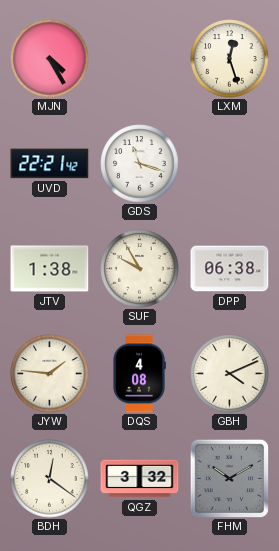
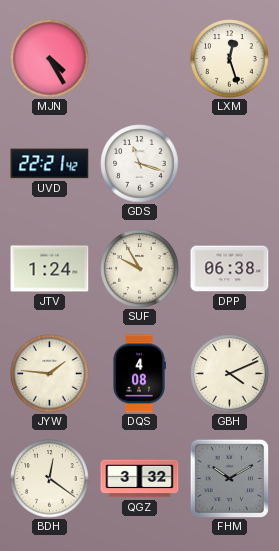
JTV: 1:38 -> 1:24
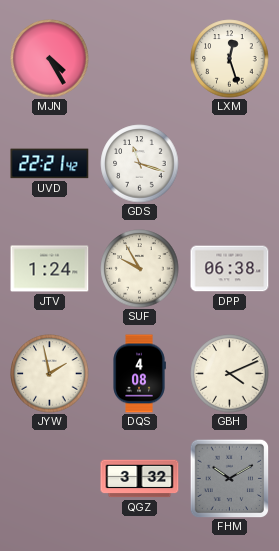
JYW: 1:46 -> 1:58
BDH: 12:21 -> none
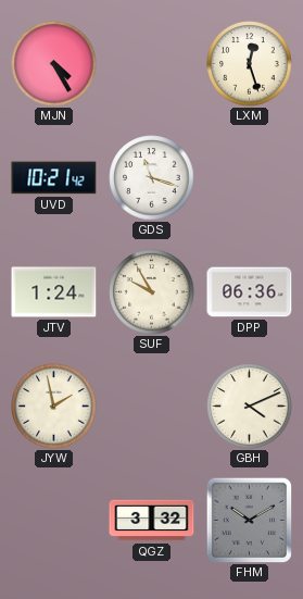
UVD: 22:21 -> 10:21
DPP: 06:38 -> 06:36
DQS: 4:08 -> none
